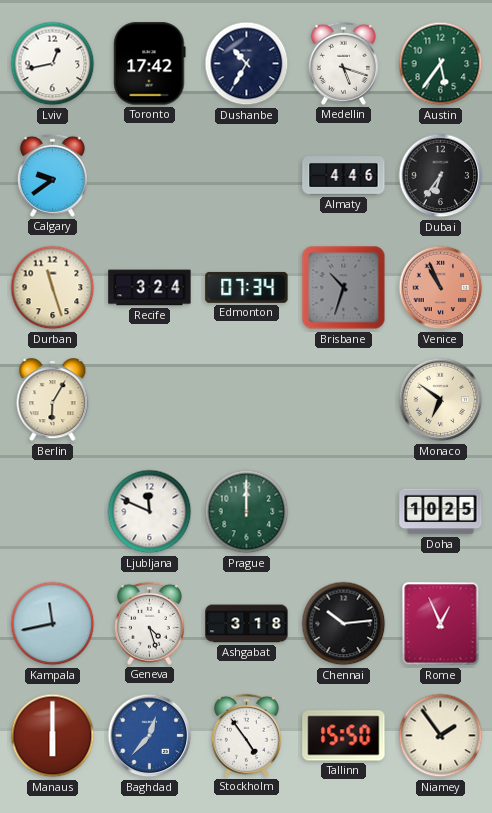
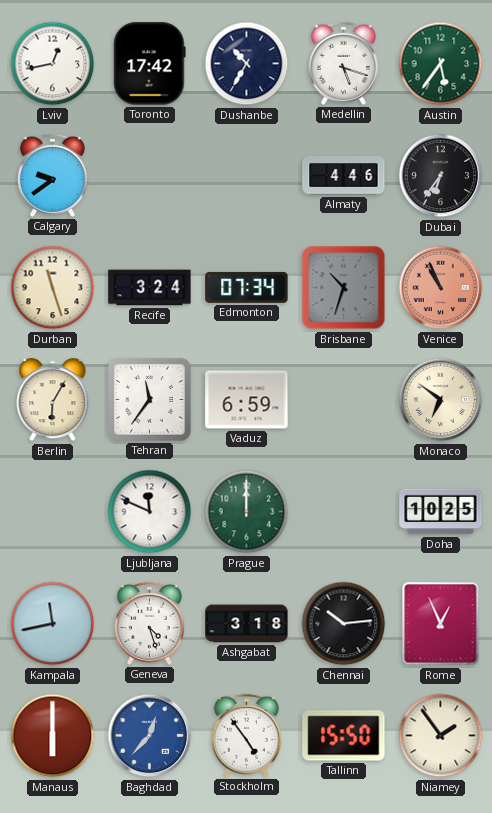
Tehran: none -> 11:36
Vaduz: none -> 6:59
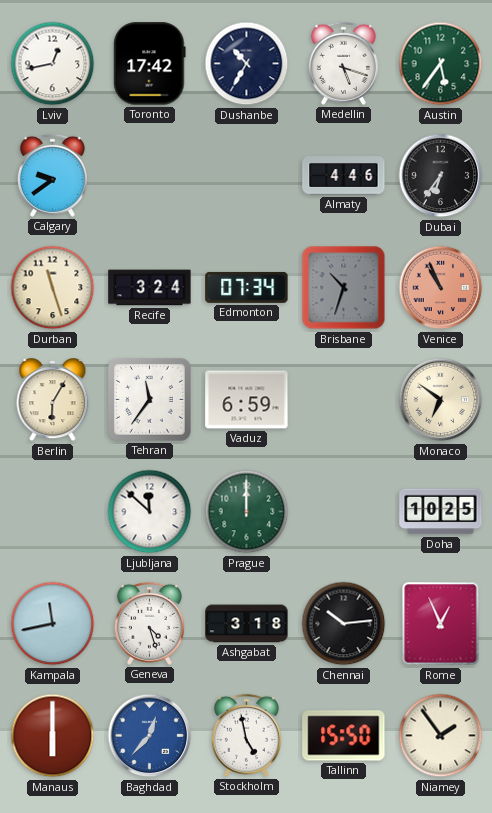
Ljubljana: 11:49 -> 11:52
Stockholm: 4:54 -> 4:58
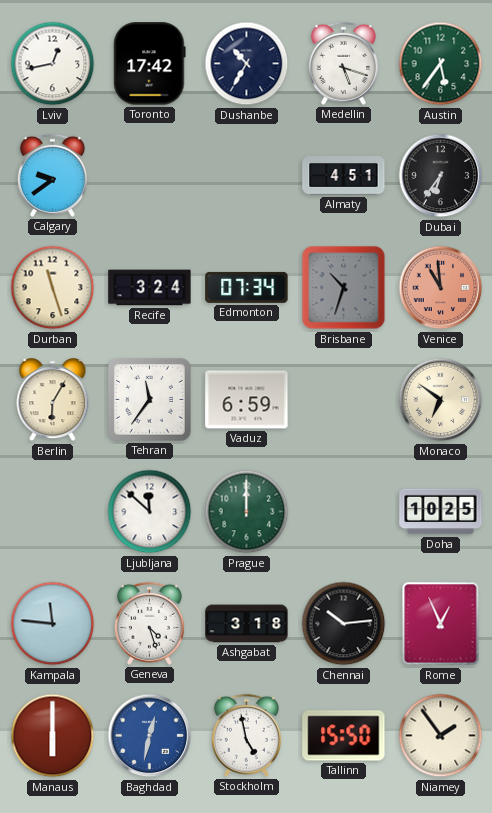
Almaty: 4:46 -> 4:51
Venice: 10:56 -> 10:59
Kampala: 11:43 -> 11:46
Baghdad: 12:37 -> 12:32
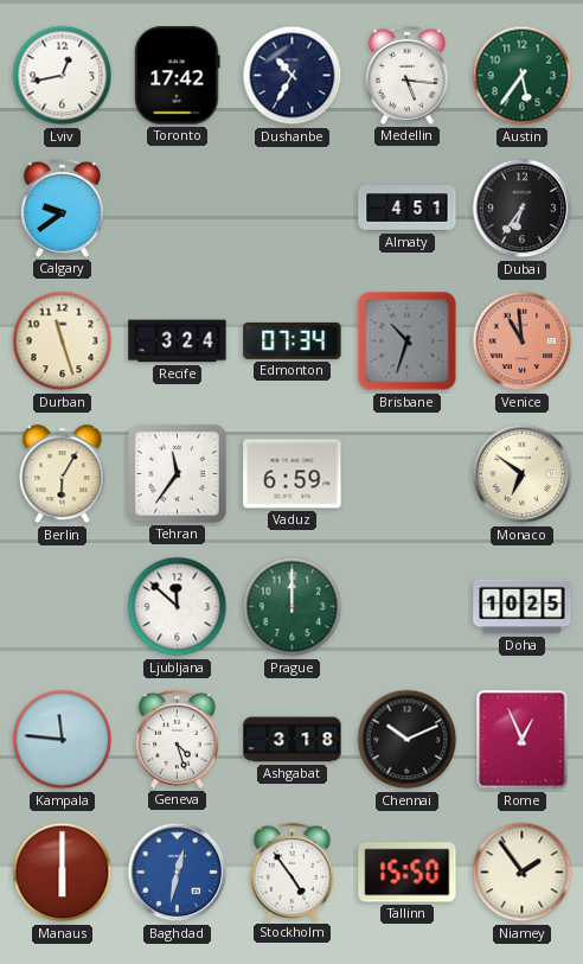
Medellin: 5:18 -> 5:16
Chennai: 10:14 -> 10:11
Stockholm: 4:58 -> 4:54
